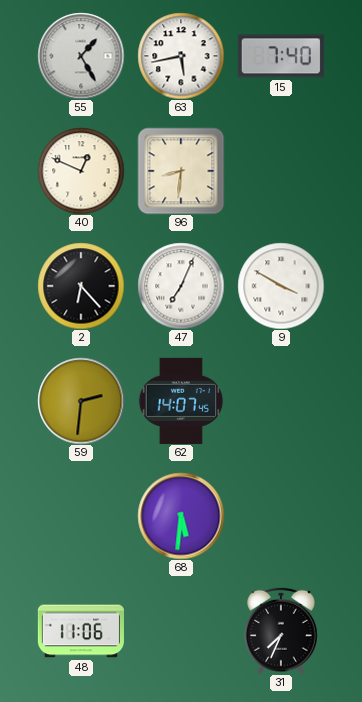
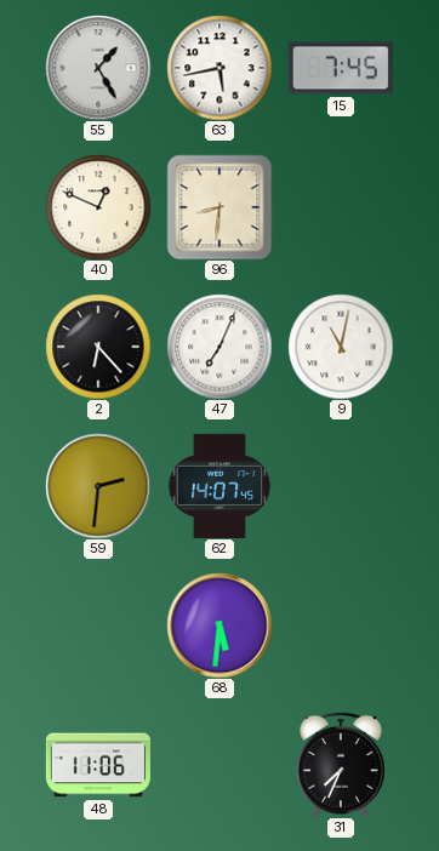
15: 7:40 -> 7:45
9: 3:50 -> 11:02
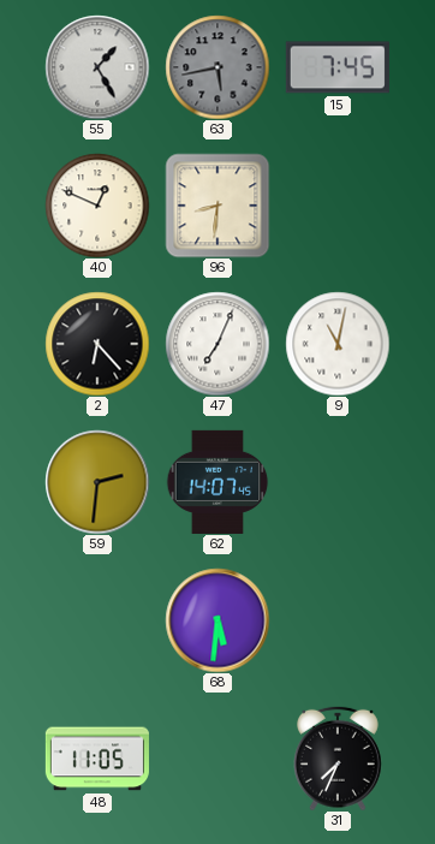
63 dial: white -> grey
48: 11:06 -> 11:05
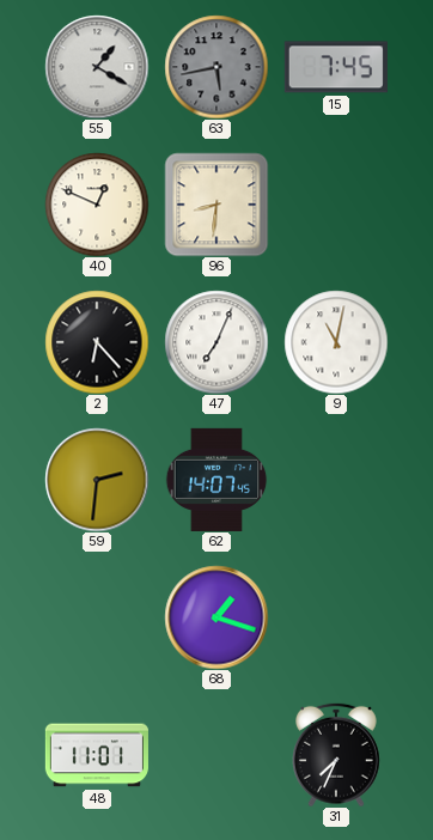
55: 1:25 -> 1:20
68: 5:31 -> 1:18
48: 11:05 -> 11:01
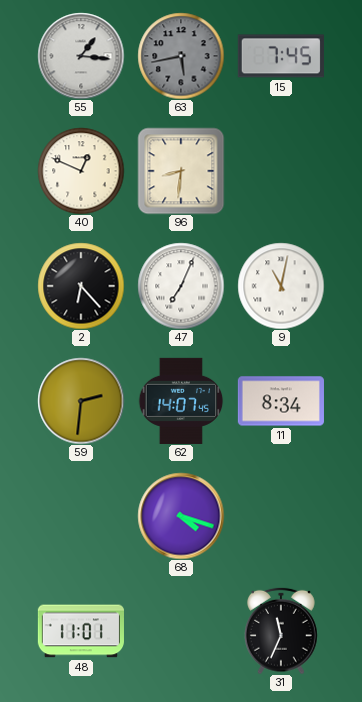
55: 1:20 -> 1:16
11: none -> 8:34
68: 1:18 -> 4:18
31: 7:34 -> 11:34
